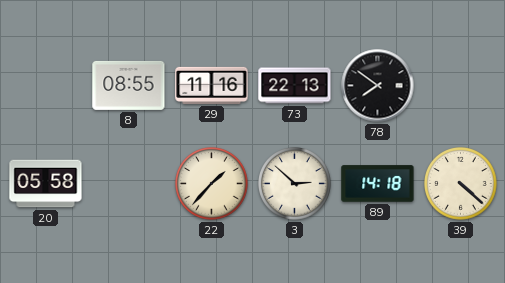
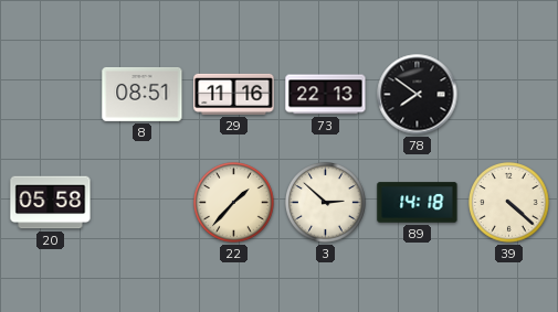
8: 08:55 -> 08:51
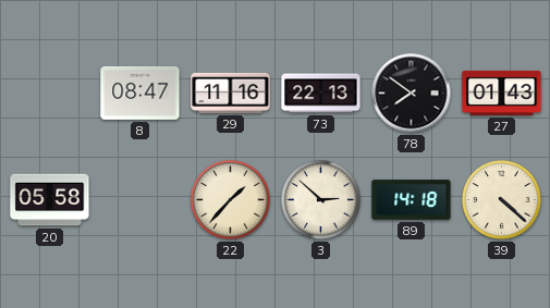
8: 08:51 -> 08:47
27: none -> 01:43
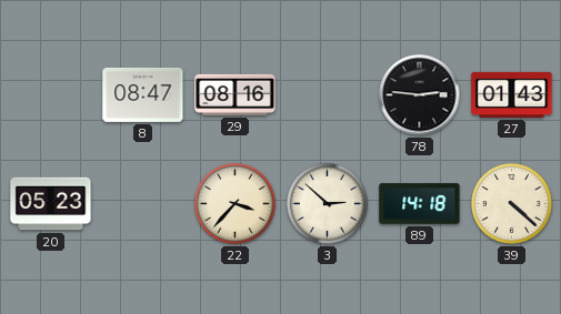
29: 11:16 -> 08:16
73: 22:13 -> none
78: 7:51 -> 2:46
20: 05:58 -> 05:23
22: 1:37 -> 3:37
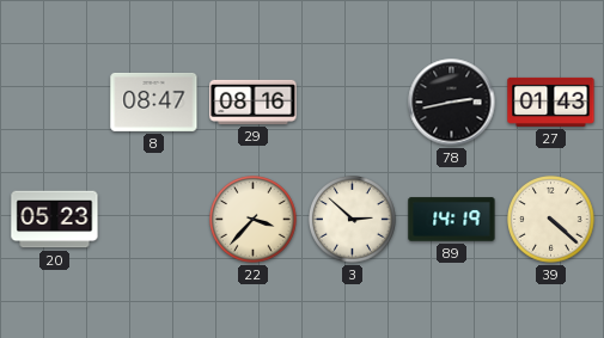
78: 2:46 -> 2:43
89: 14:18 -> 14:19
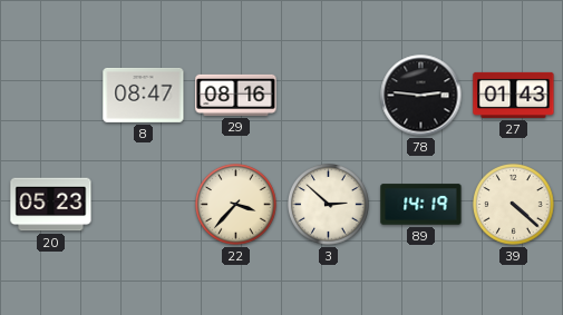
78: 2:43 -> 2:46
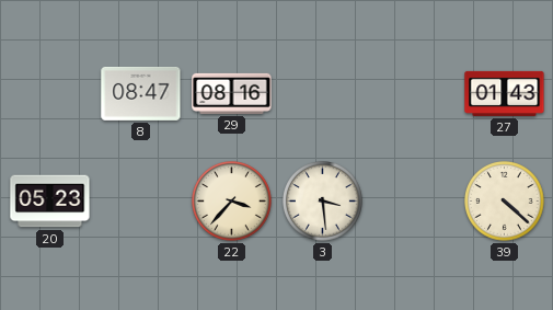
78: 2:46 -> none
3: 2:52 -> 3:29
89: 14:19 -> none
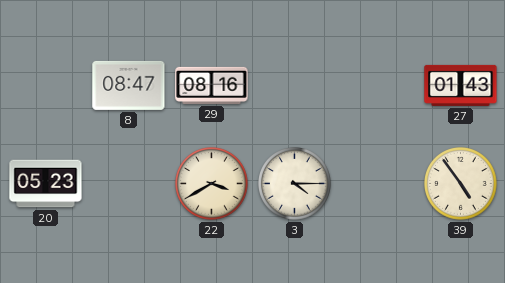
22: 3:37 -> 3:40
3: 3:29 -> 4:15
39: 4:22 -> 4:54
